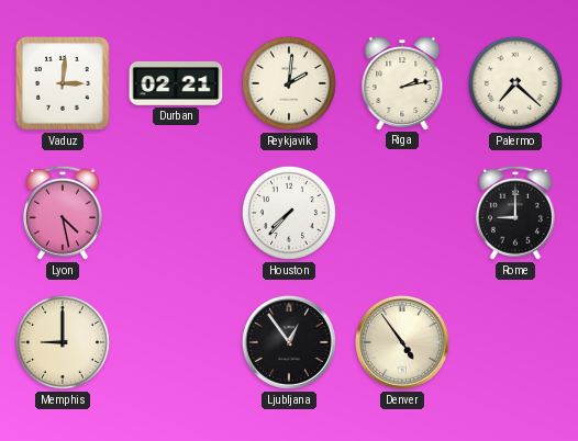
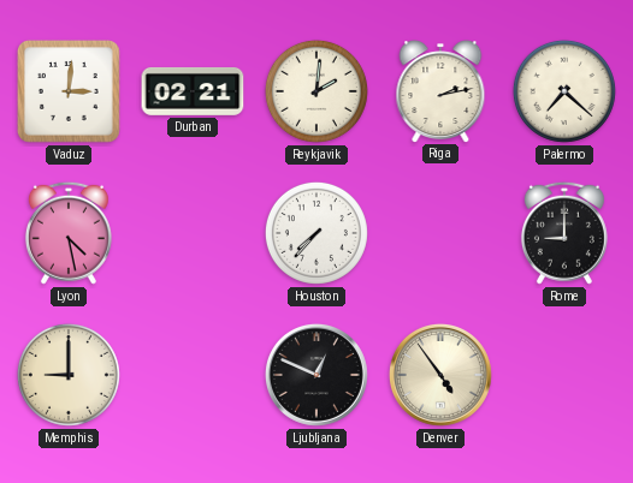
Ljubljana: 12:54 -> 12:49
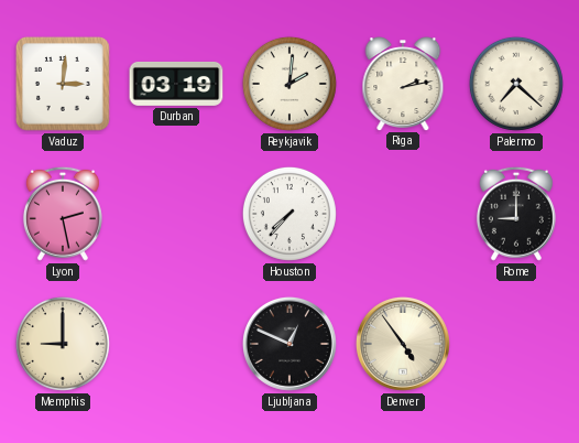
Durban: 02:21 -> 03:19
Lyon: 4:28 -> 2:28
